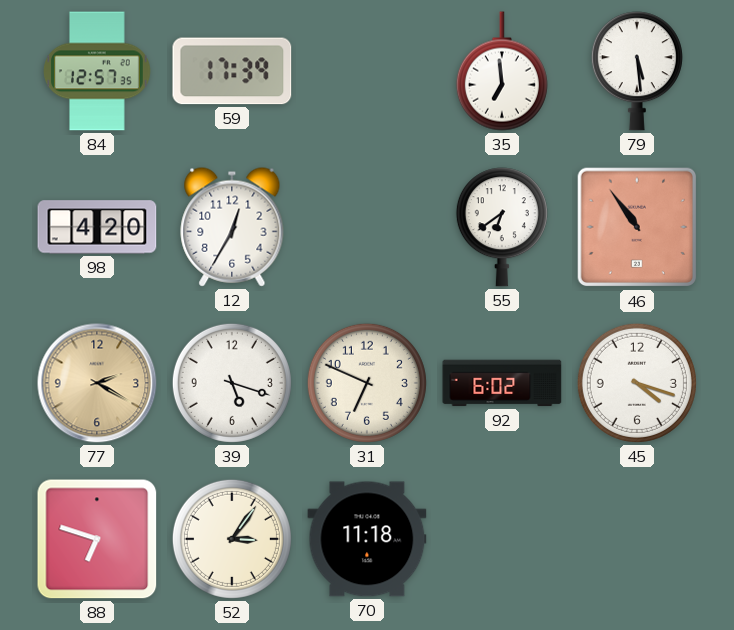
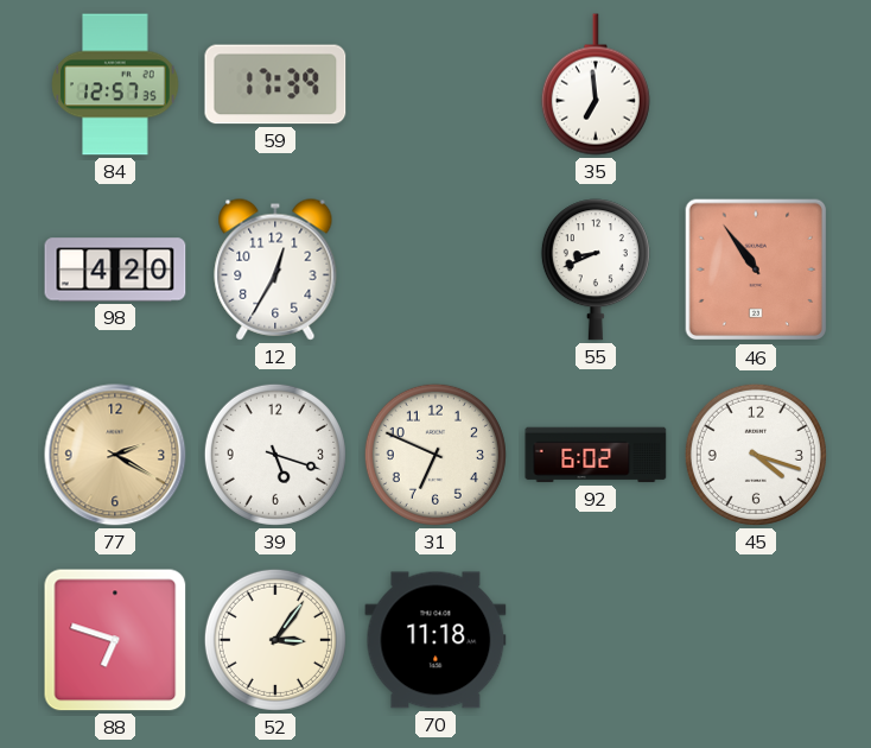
79: 5:29 -> none
55: 6:39 -> 8:41
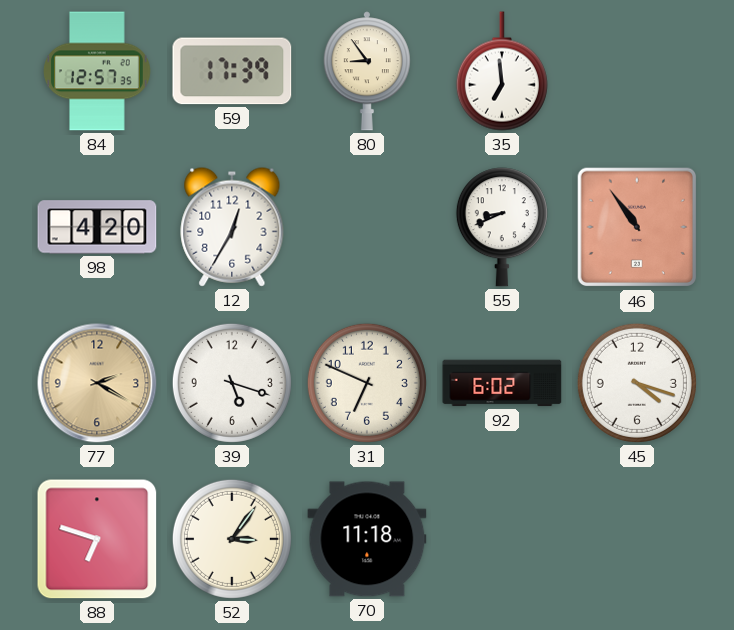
80: none -> 8:54
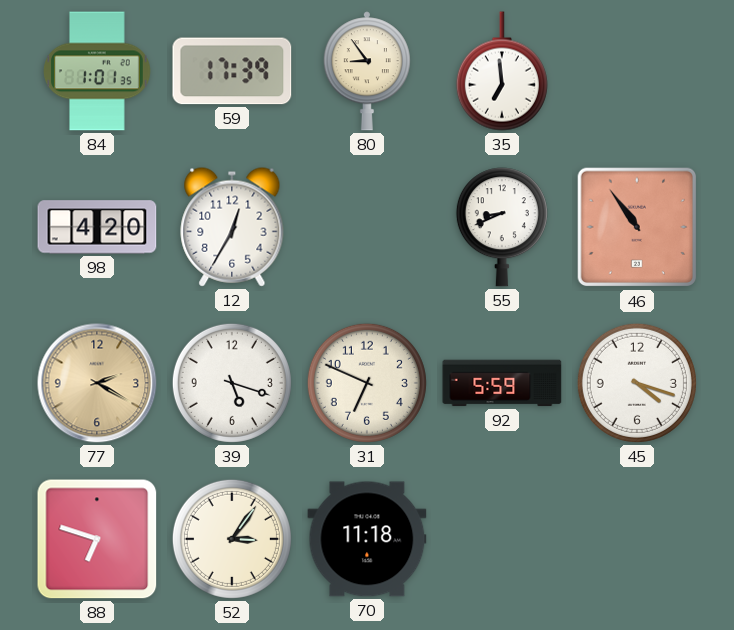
84: 12:57 -> 1:01
92: 6:02 -> 5:59
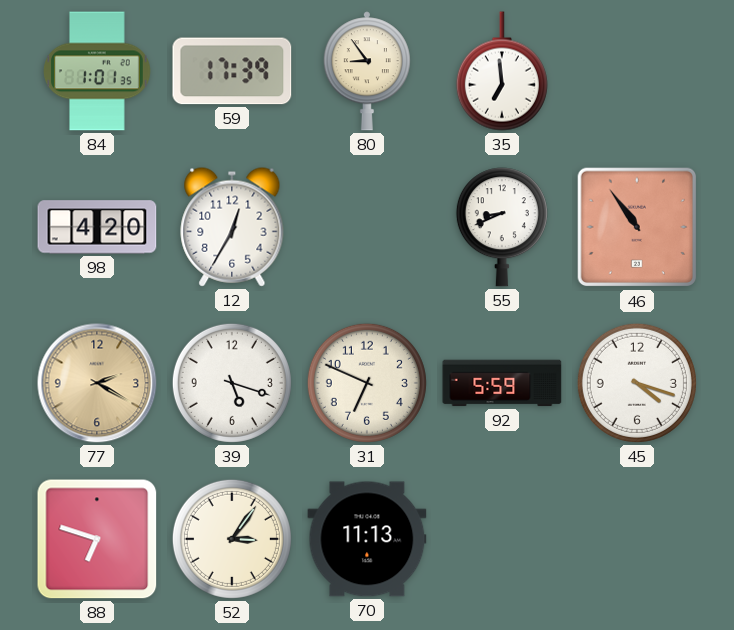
70: 11:18 -> 11:13
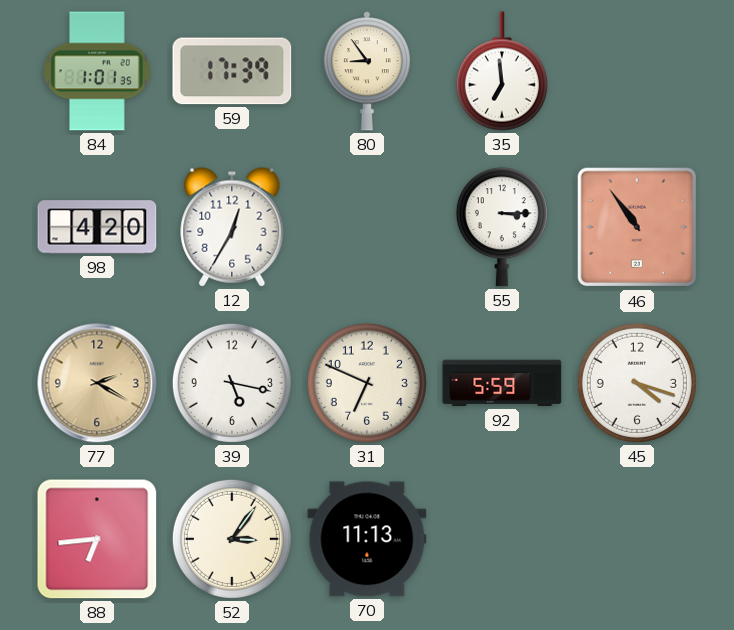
55: 8:41 -> 3:15
39: 5:18 -> 5:17
88: 6:48 -> 6:44
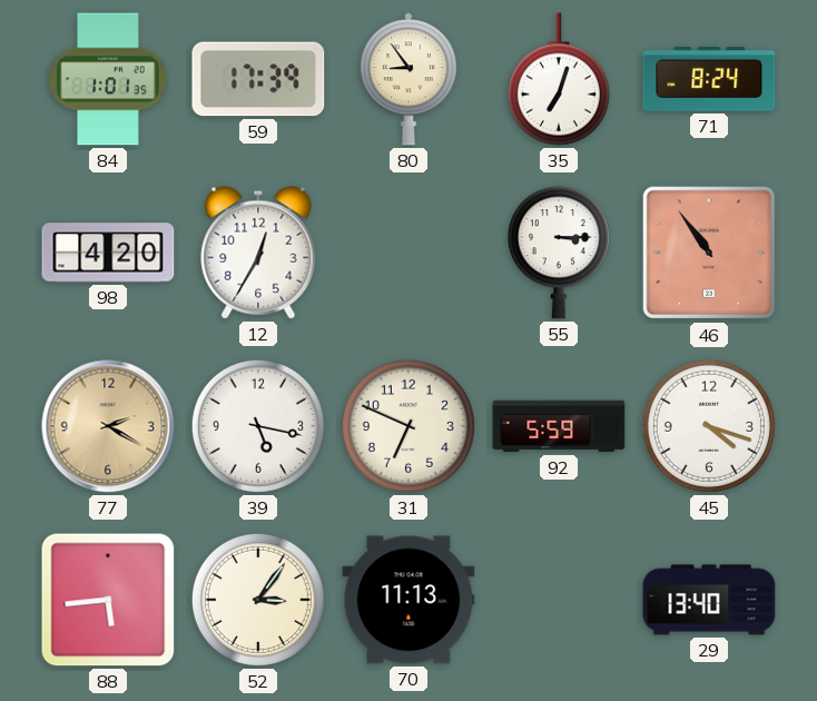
35: 6:59 -> 7:03
71: none -> 8:24
88: 6:44 -> 5:44
29: none -> 13:40
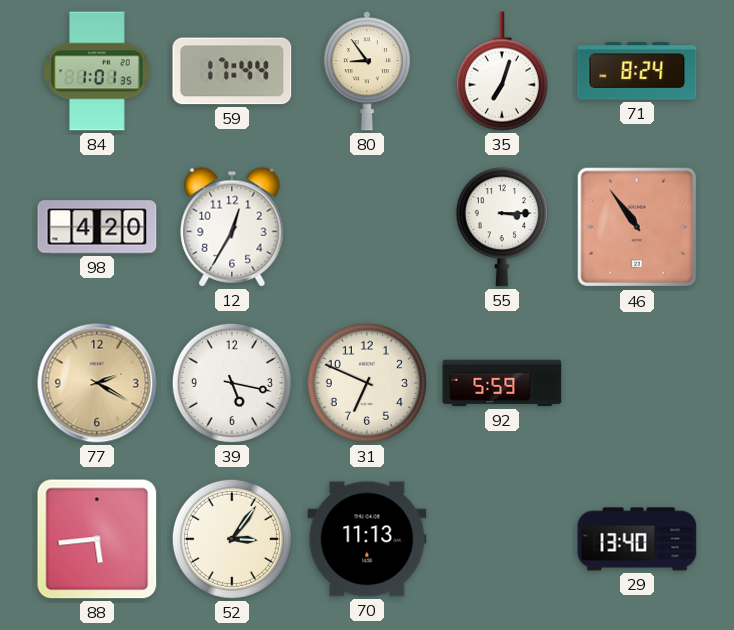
59: 17:39 -> 17:44
45: 4:18 -> none
